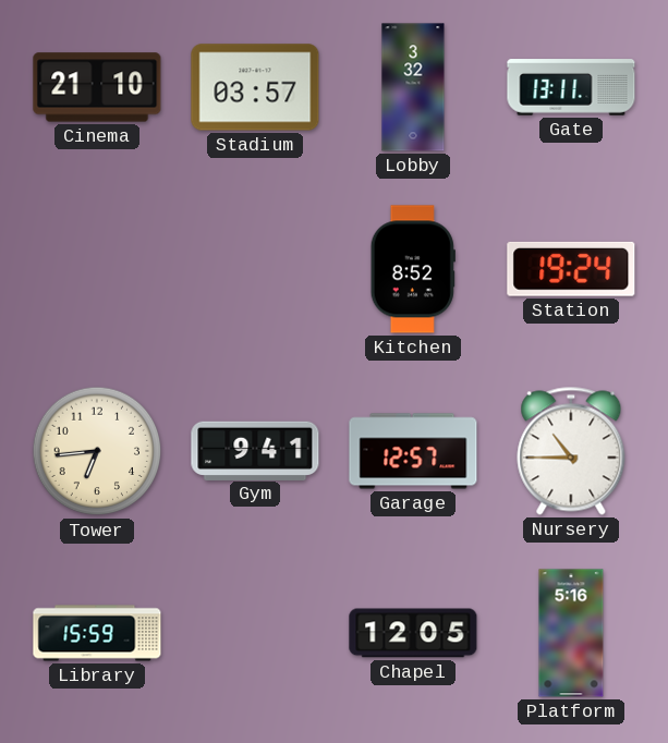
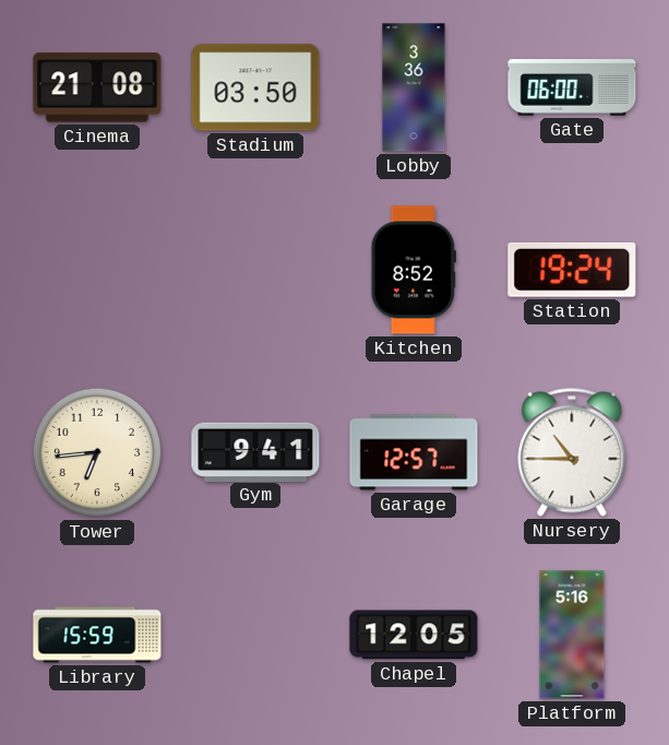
Cinema: 21:10 -> 21:08
Stadium: 03:57 -> 03:50
Lobby: 3:32 -> 3:36
Gate: 13:11 -> 06:00
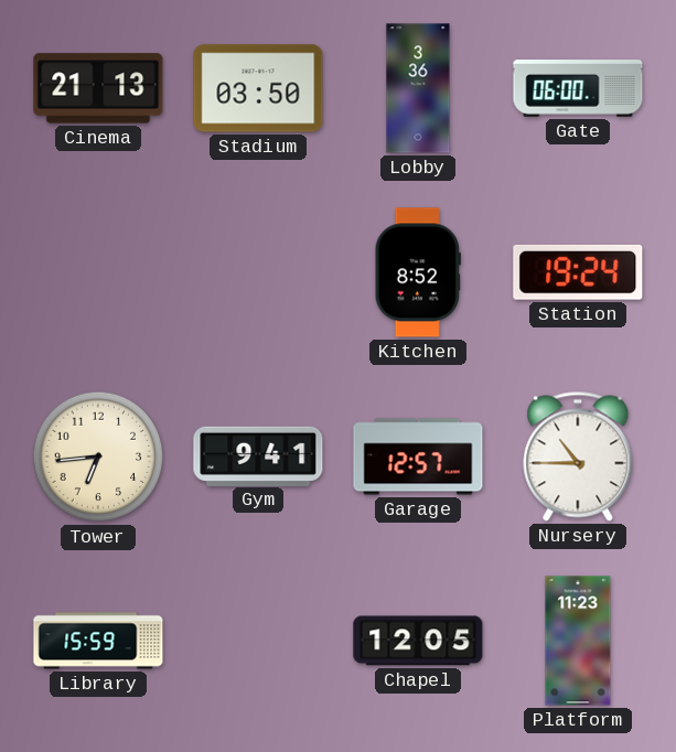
Cinema: 21:08 -> 21:13
Platform: 5:16 -> 11:23
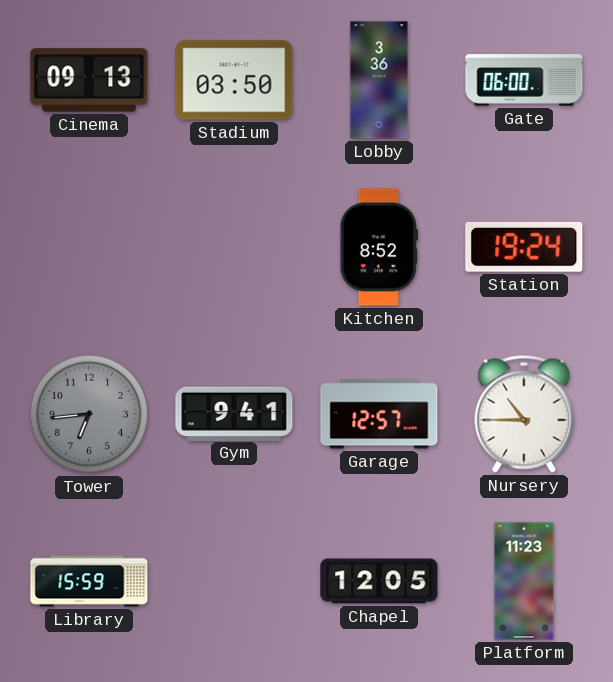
Cinema: 21:13 -> 09:13
Tower dial: cream -> grey
